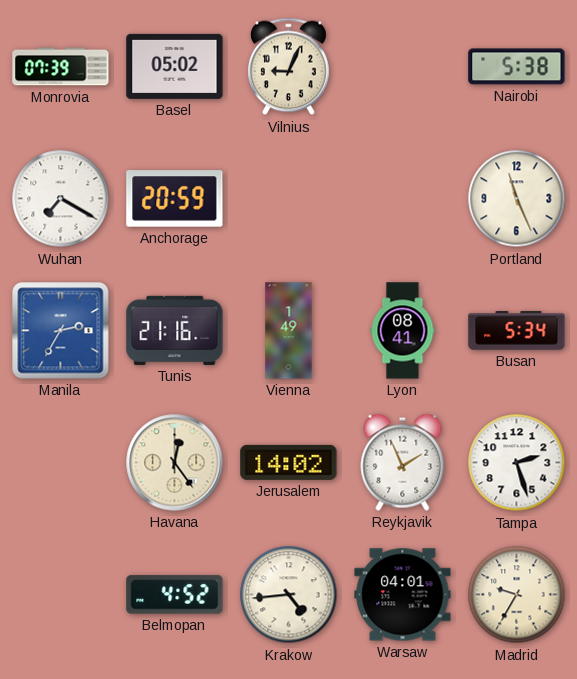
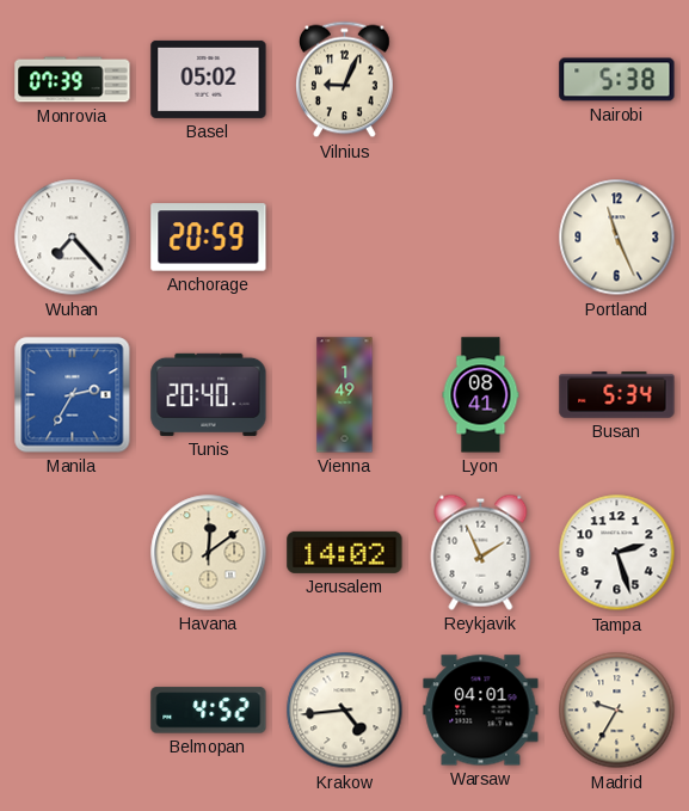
Wuhan: 7:20 -> 7:23
Tunis: 21:16 -> 20:40
Havana: 12:24 -> 12:09
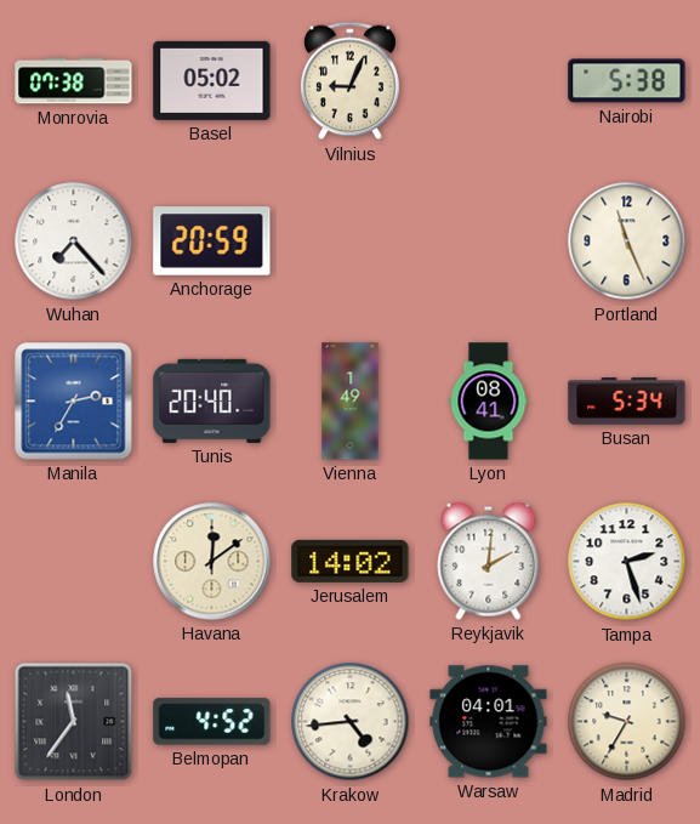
Monrovia: 07:39 -> 07:38
Reykjavik: 1:56 -> 2:01
London: none -> 11:36
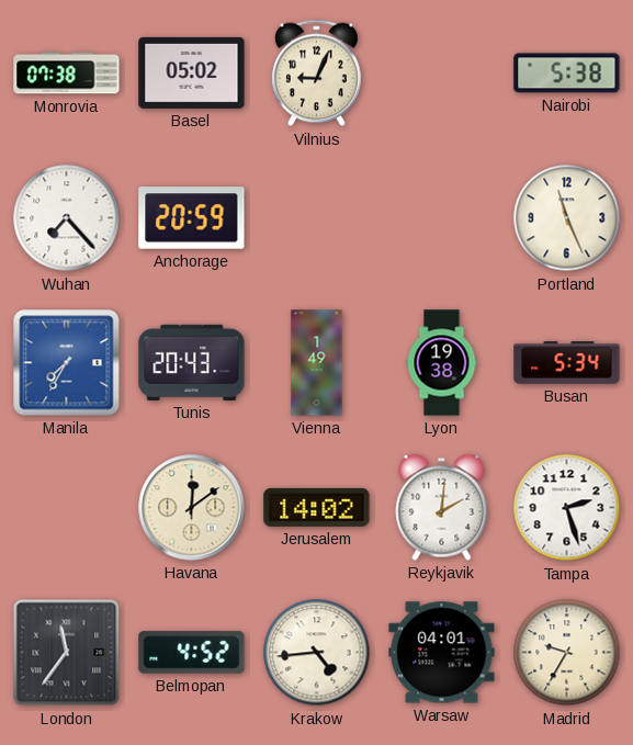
Manila: 2:35 -> 7:35
Tunis: 20:40 -> 20:43
Lyon: 08:41 -> 19:38
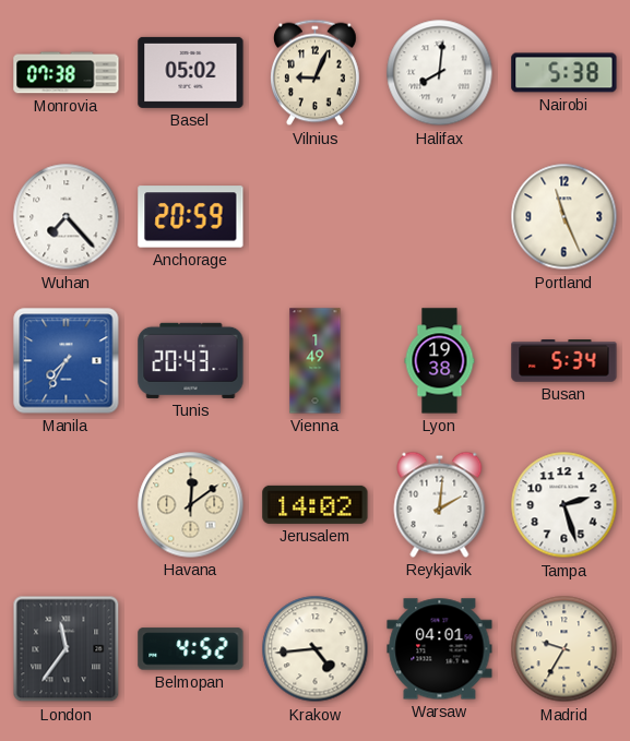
Halifax: none -> 8:01
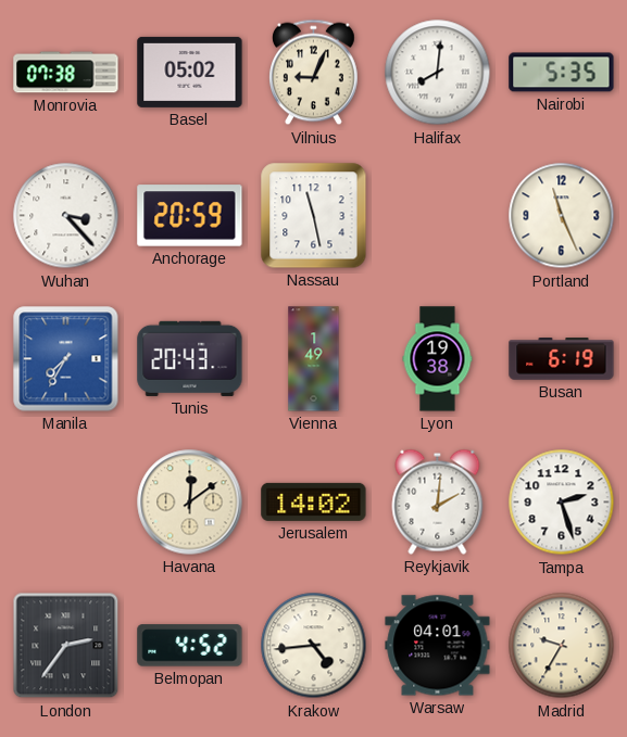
Nairobi: 5:38 -> 5:35
Wuhan: 7:23 -> 3:23
Nassau: none -> 11:28
Busan: 5:34 -> 6:19
London: 11:36 -> 2:36
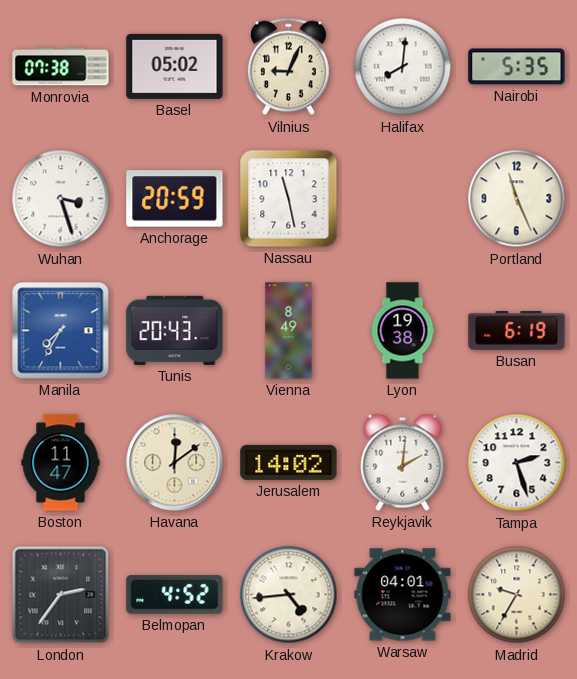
Wuhan: 3:23 -> 3:27
Vienna: 1:49 -> 8:49
Boston: none -> 11:47
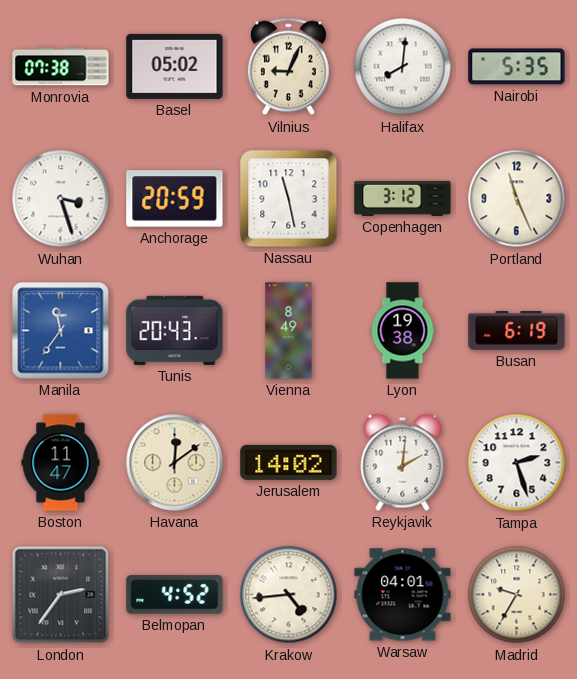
Copenhagen: none -> 3:12
Manila: 7:35 -> 11:36
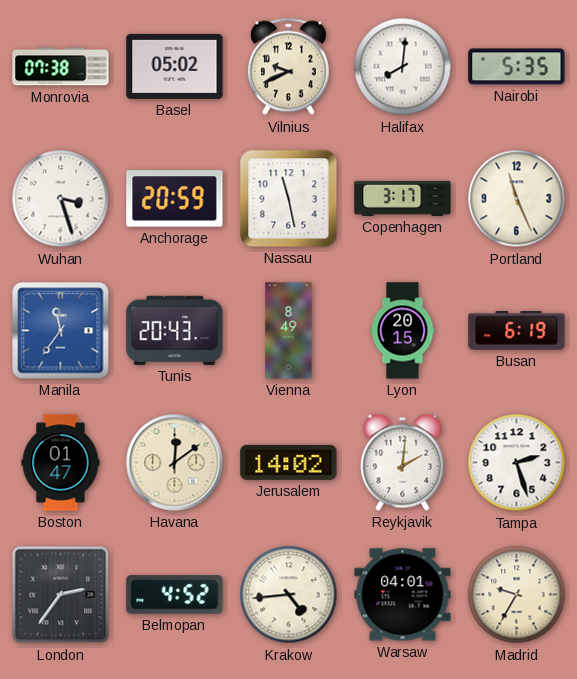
Vilnius: 9:04 -> 9:41
Copenhagen: 3:12 -> 3:17
Lyon: 19:38 -> 20:15
Boston: 11:47 -> 01:47
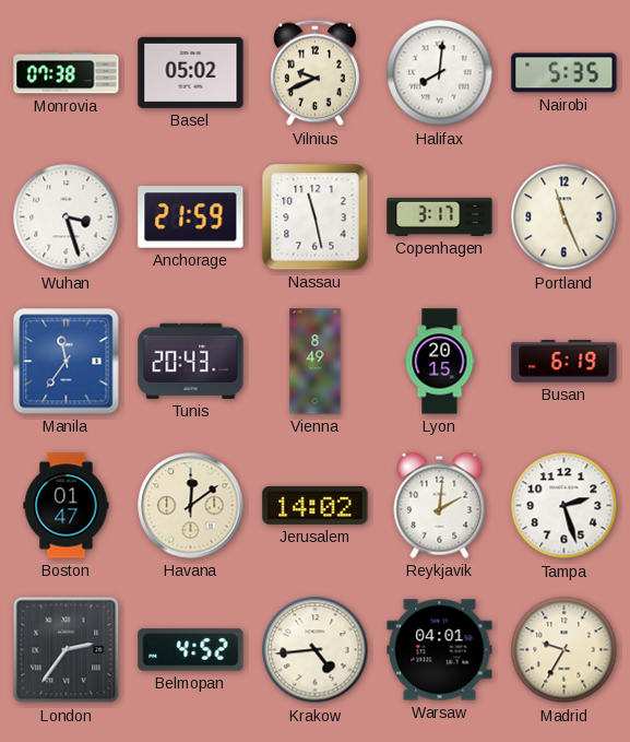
Anchorage: 20:59 -> 21:59
